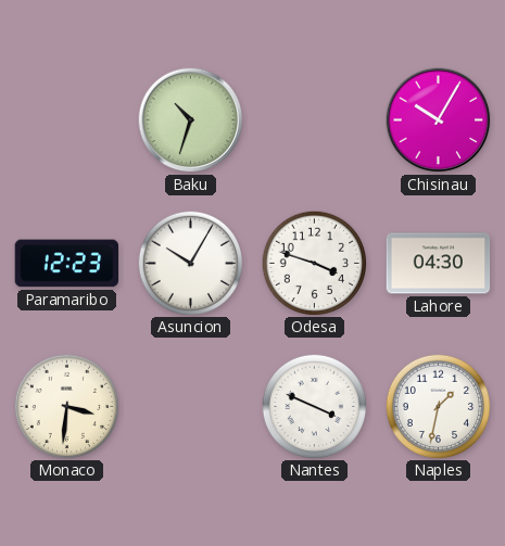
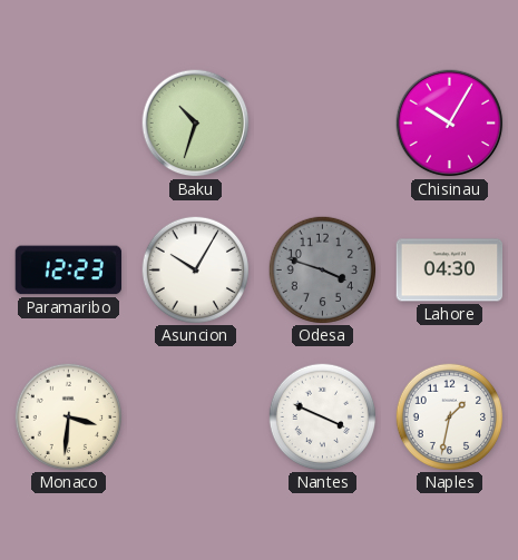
Odesa dial: white -> grey
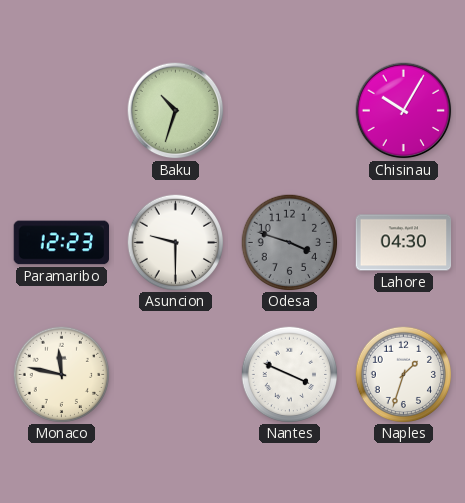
Asuncion: 10:05 -> 9:30
Monaco: 3:31 -> 11:47
Naples: 1:32 -> 1:33
